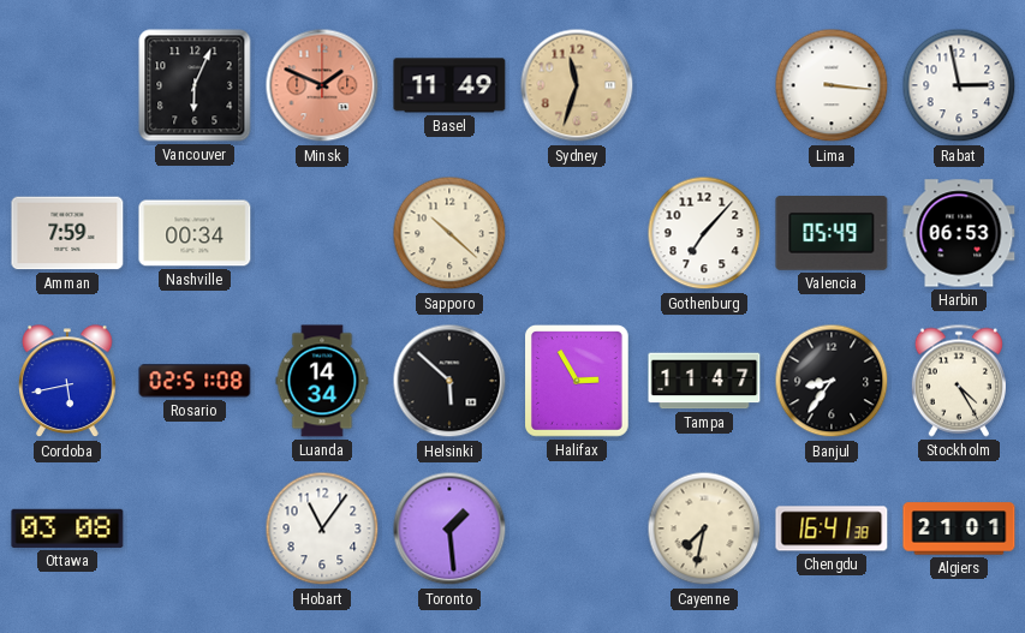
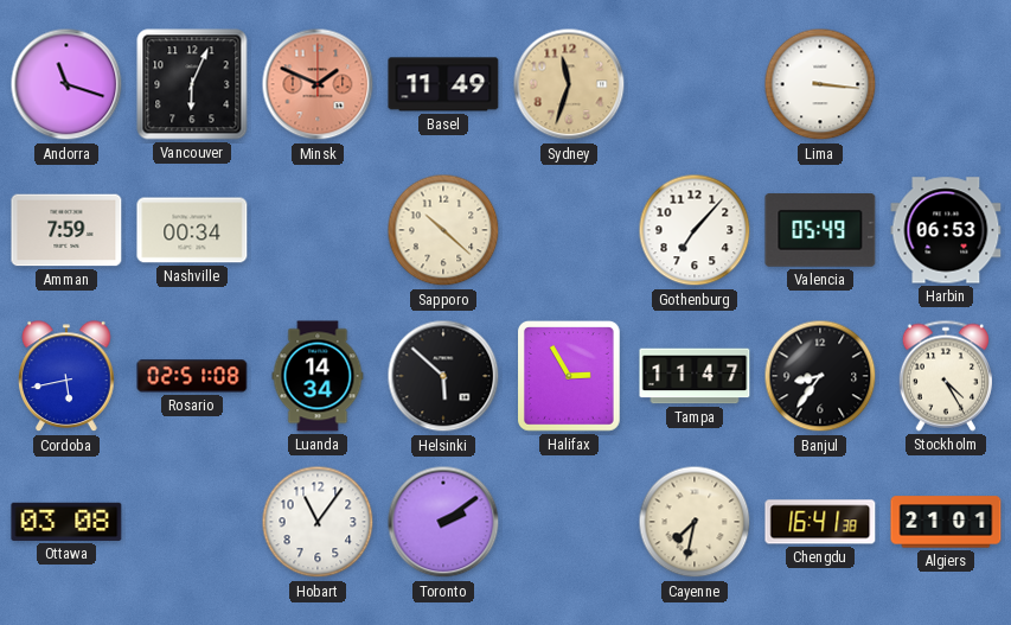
Andorra: none -> 11:18
Rabat: 2:58 -> none
Toronto: 1:29 -> 2:09
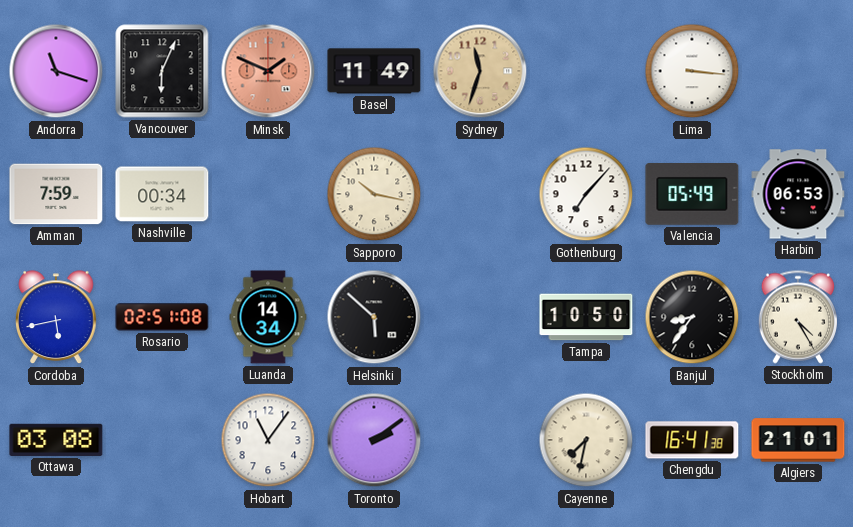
Sapporo: 10:22 -> 10:17
Halifax: 2:55 -> none
Tampa: 11:47 -> 10:50
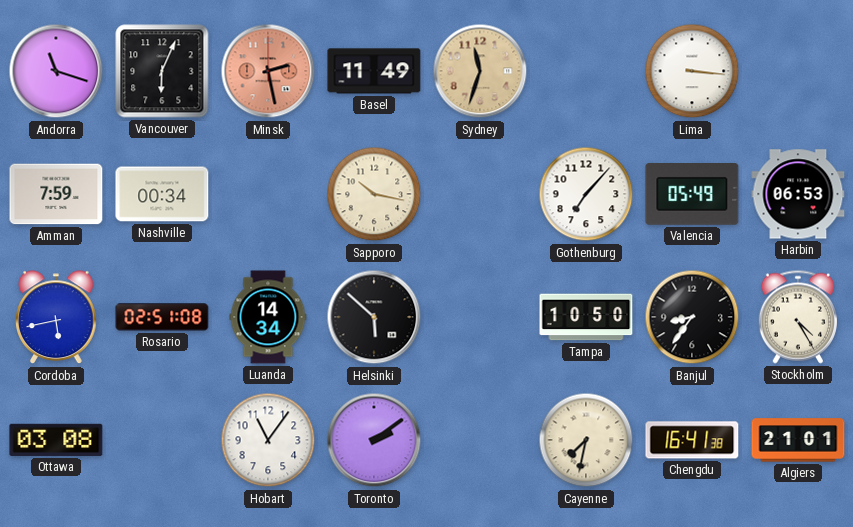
Minsk: 1:49 -> 2:28
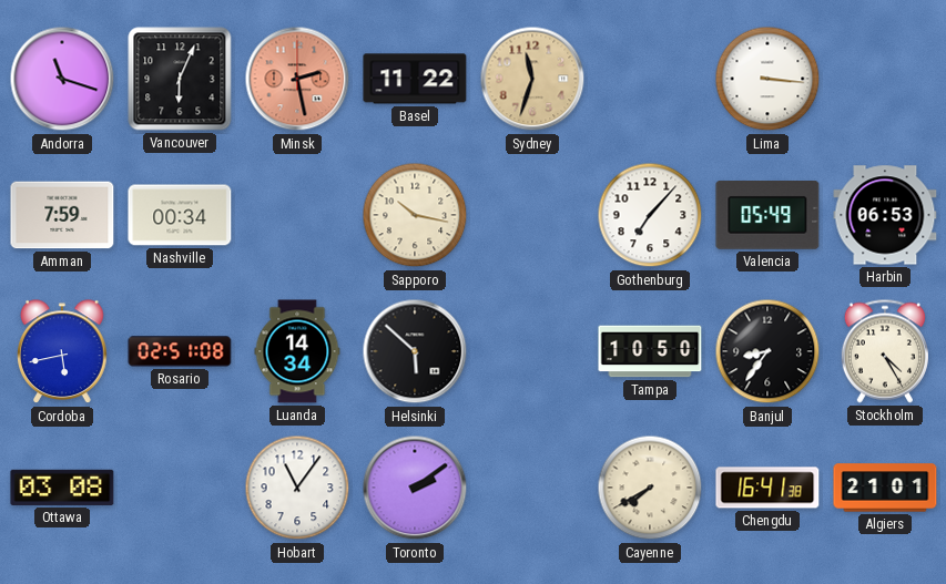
Basel: 11:49 -> 11:22
Cayenne: 7:32 -> 7:40
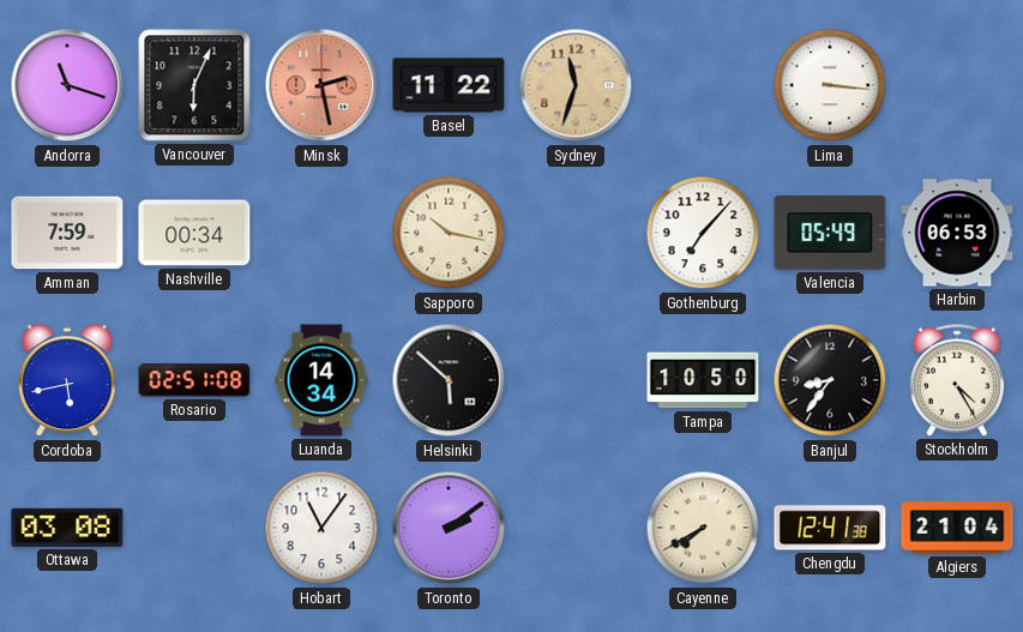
Chengdu: 16:41 -> 12:41
Algiers: 21:01 -> 21:04
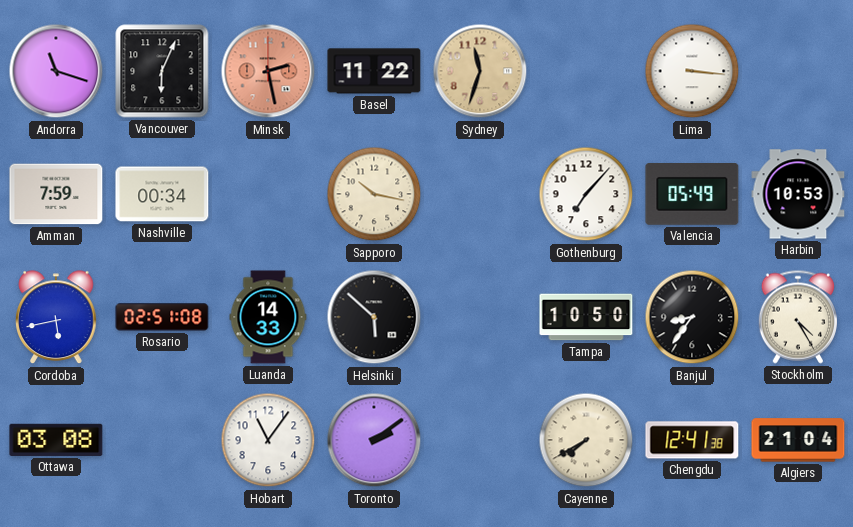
Harbin: 06:53 -> 10:53
Luanda: 14:34 -> 14:33
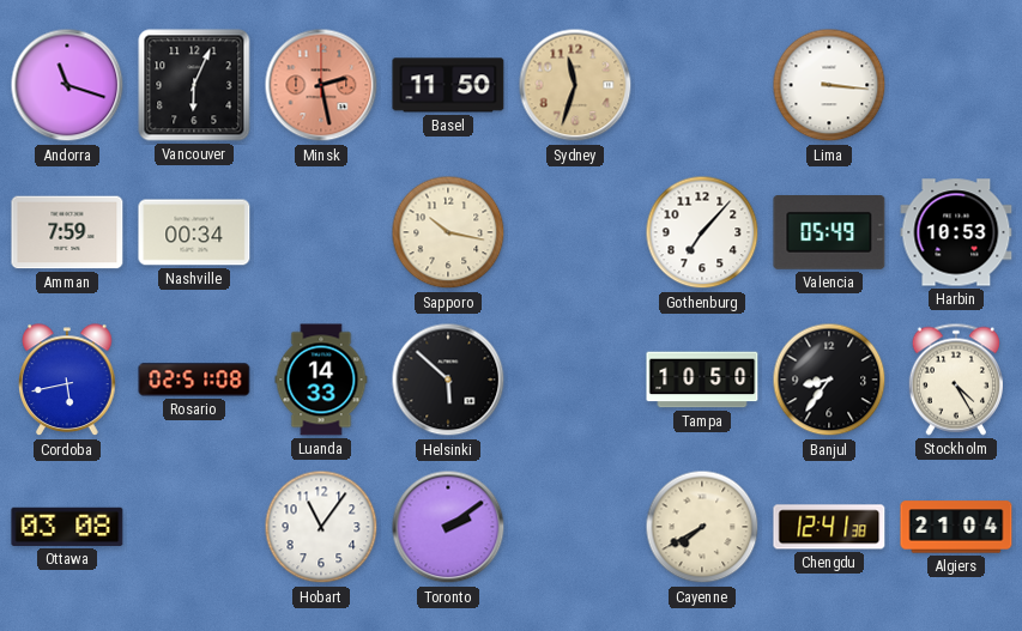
Basel: 11:22 -> 11:50
